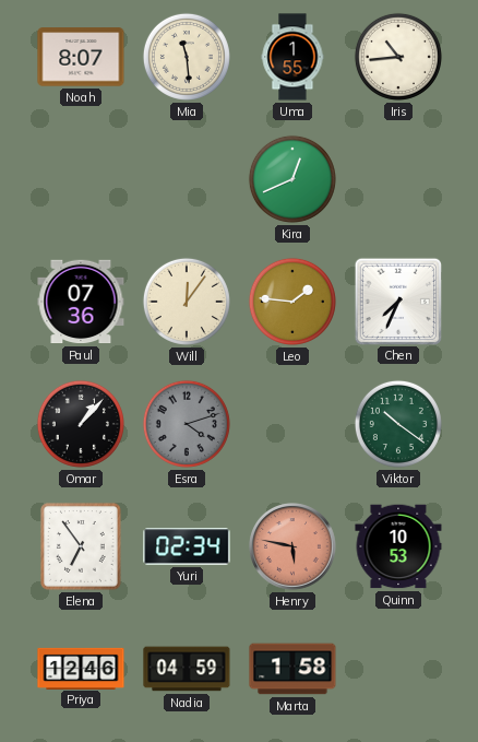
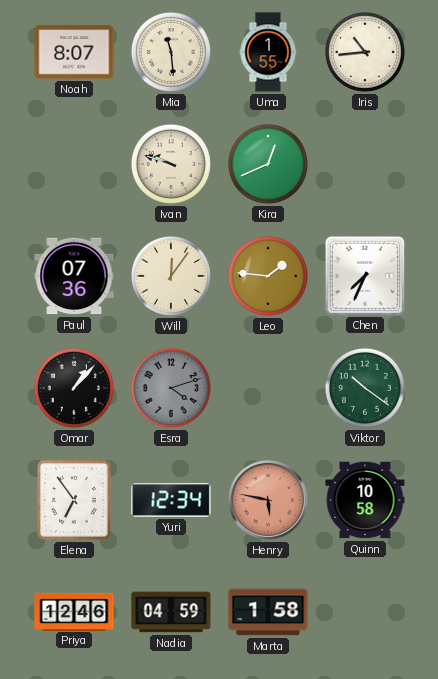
Ivan: none -> 9:48
Yuri: 02:34 -> 12:34
Quinn: 10:53 -> 10:58
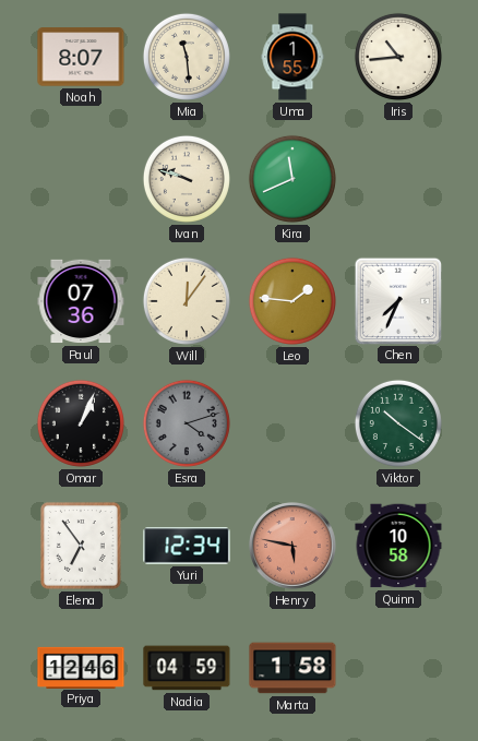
Kira: 12:41 -> 11:41
Omar: 1:07 -> 1:04
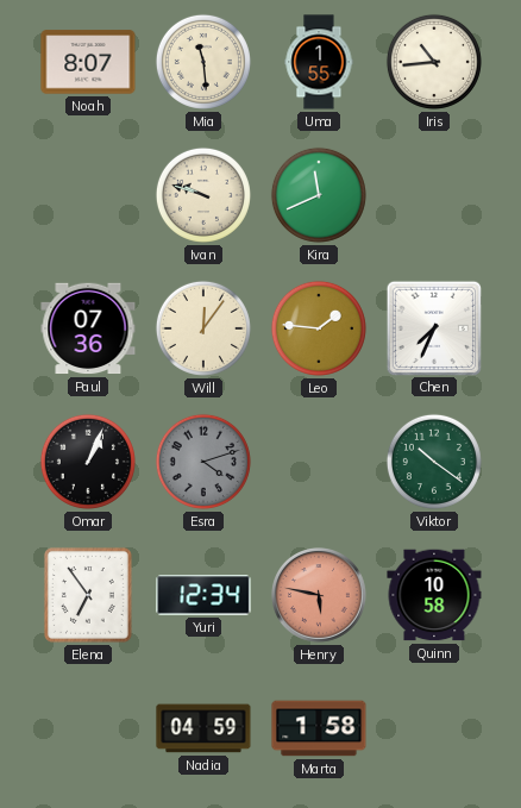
Priya: 12:46 -> none
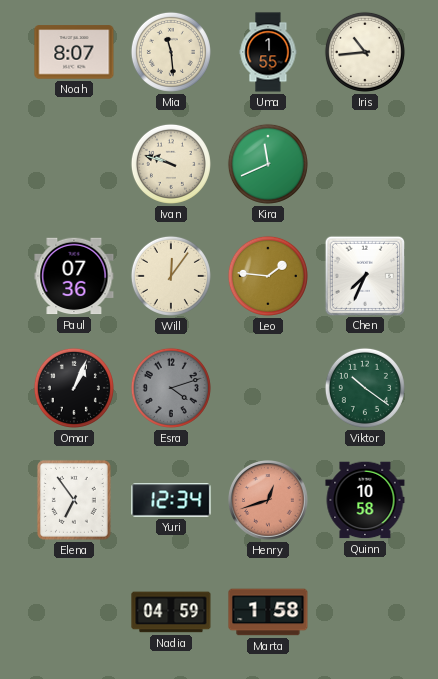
Henry: 5:47 -> 12:42
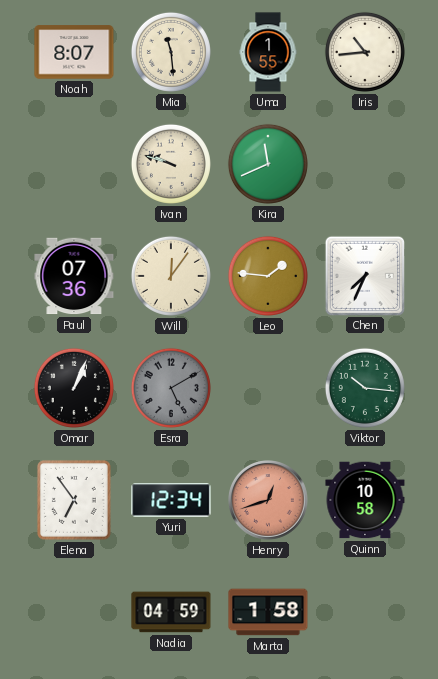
Esra: 4:12 -> 5:10
Viktor: 10:21 -> 10:16
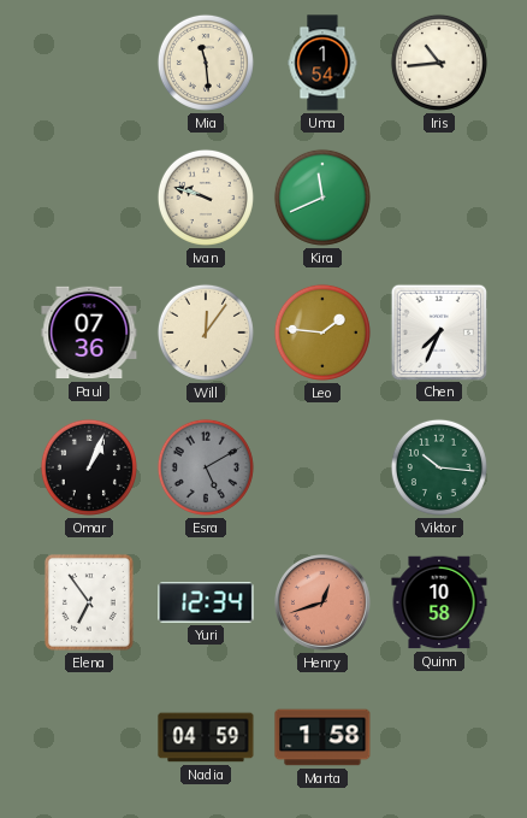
Noah: 8:07 -> none
Uma: 1:55 -> 1:54
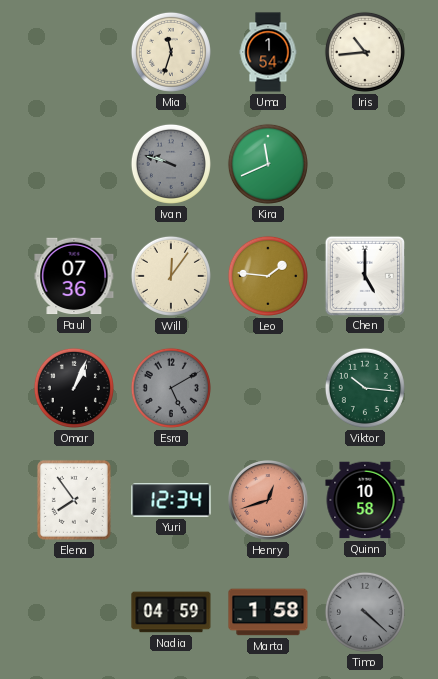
Mia: 11:29 -> 11:33
Ivan dial: cream -> grey
Chen: 7:34 -> 5:00
Elena: 6:54 -> 7:54
Timo: none -> 4:22
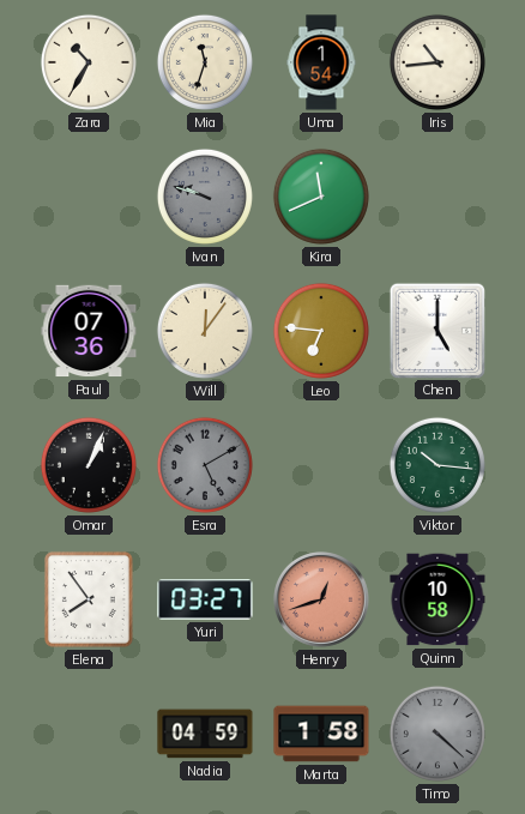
Zara: none -> 10:35
Leo: 1:46 -> 6:46
Yuri: 12:34 -> 03:27
